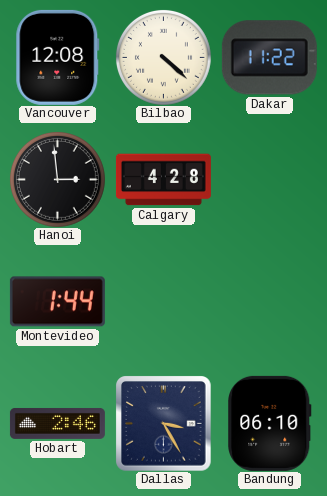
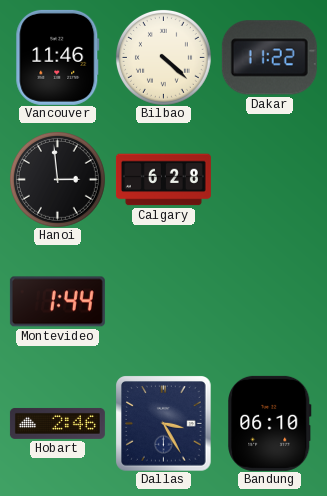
Vancouver: 12:08 -> 11:46
Calgary: 4:28 -> 6:28
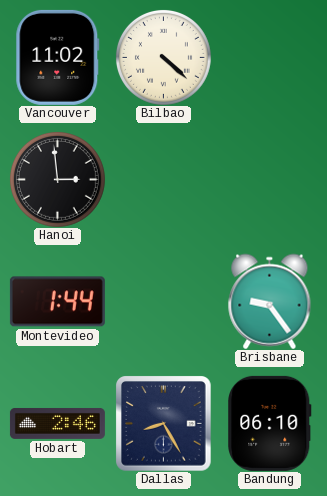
Vancouver: 11:46 -> 11:02
Dakar: 11:22 -> none
Calgary: 6:28 -> none
Brisbane: none -> 9:24
Dallas: 3:25 -> 8:25
